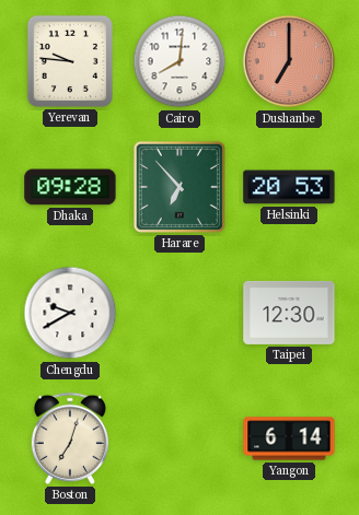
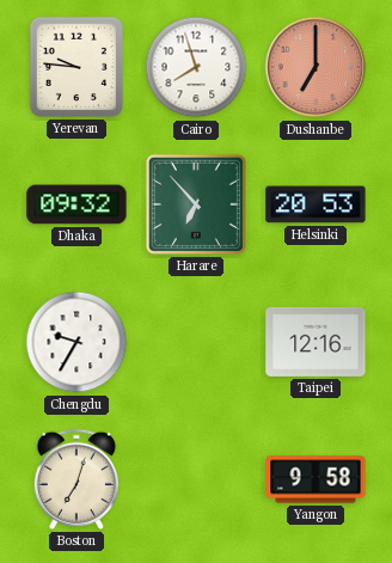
Cairo: 8:01 -> 7:57
Dhaka: 09:28 -> 09:32
Chengdu: 9:40 -> 9:35
Taipei: 12:30 -> 12:16
Yangon: 6:14 -> 9:58
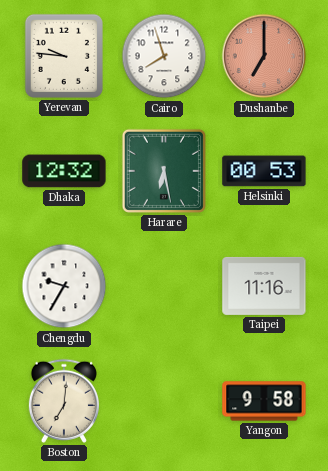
Dhaka: 09:32 -> 12:32
Harare: 6:53 -> 6:28
Helsinki: 20:53 -> 00:53
Taipei: 12:16 -> 11:16
Boston: 7:03 -> 7:01
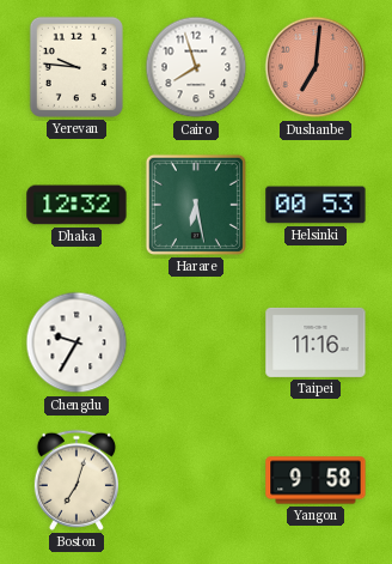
Dushanbe: 7:00 -> 7:01
Boston: 7:01 -> 7:03
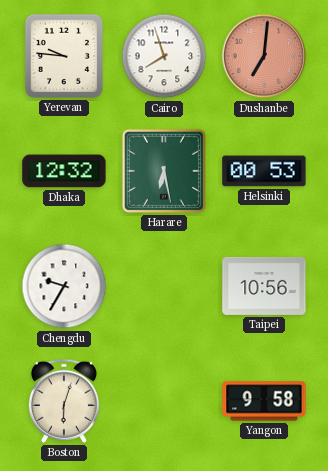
Taipei: 11:16 -> 10:56
Boston: 7:03 -> 6:03
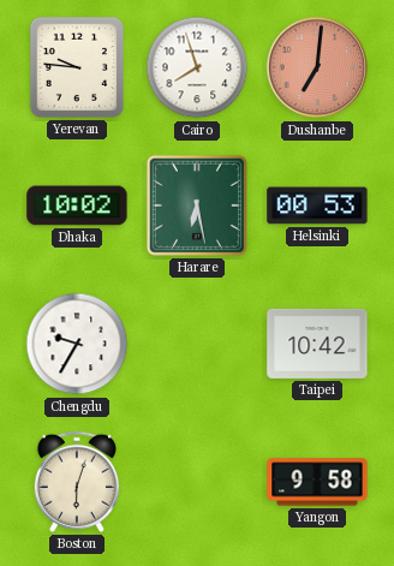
Dhaka: 12:32 -> 10:02
Taipei: 10:56 -> 10:42
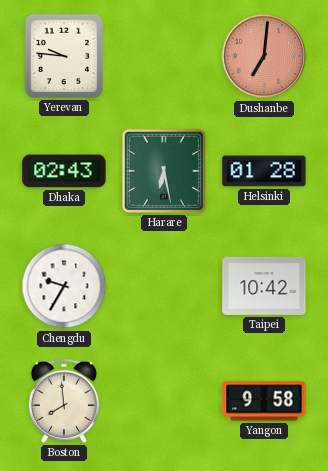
Cairo: 7:57 -> none
Dhaka: 10:02 -> 02:43
Helsinki: 00:53 -> 01:28
Boston: 6:03 -> 7:59
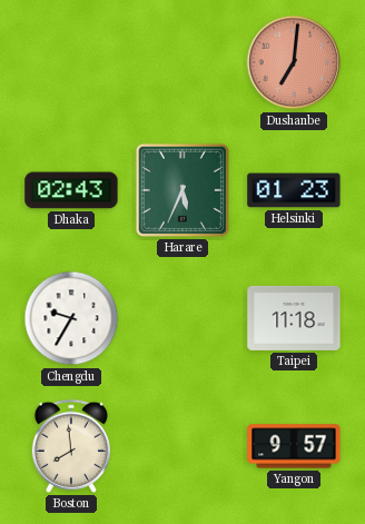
Yerevan: 9:46 -> none
Harare: 6:28 -> 5:34
Helsinki: 01:28 -> 01:23
Taipei: 10:42 -> 11:18
Yangon: 9:58 -> 9:57
